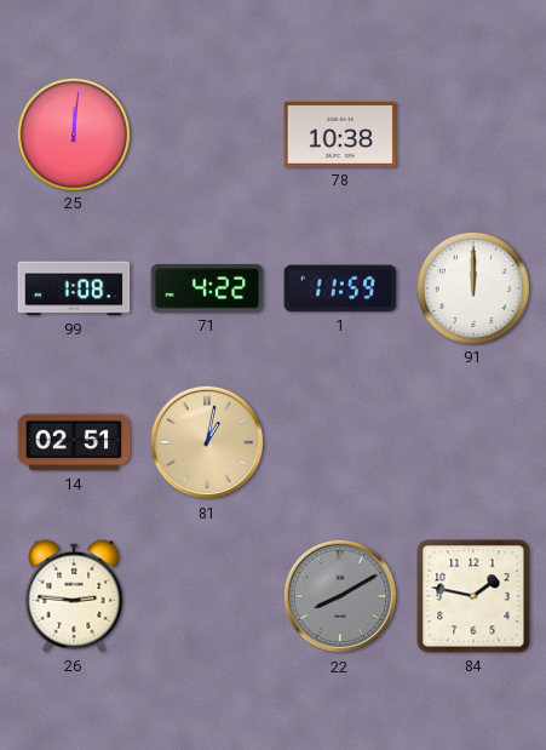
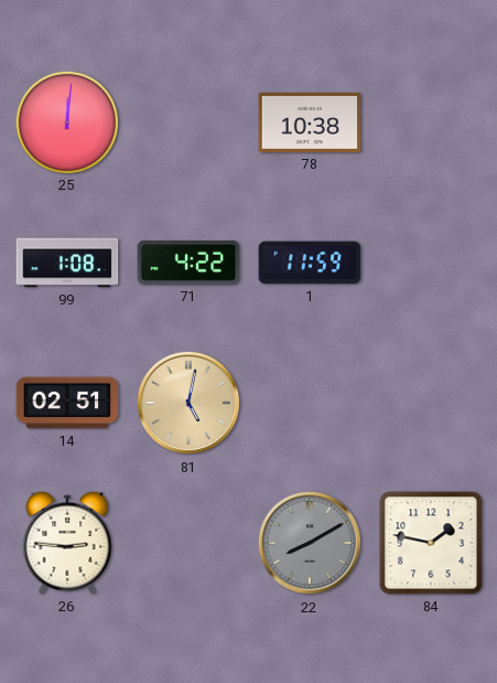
91: 12:00 -> none
81: 1:02 -> 5:02
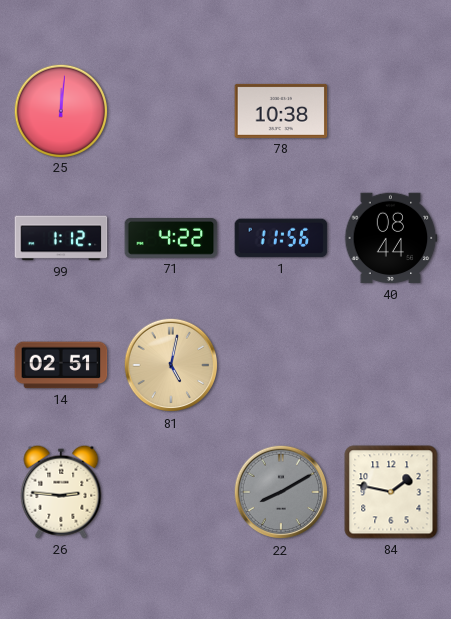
99: 1:08 -> 1:12
1: 11:59 -> 11:56
40: none -> 08:44
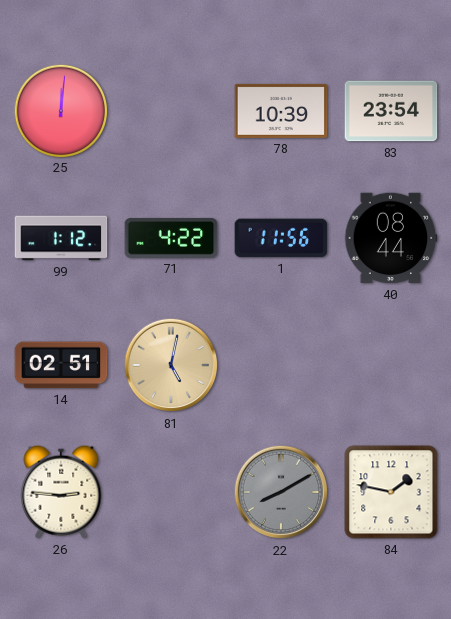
78: 10:38 -> 10:39
83: none -> 23:54
